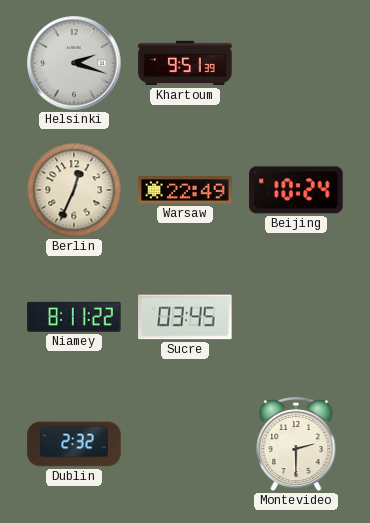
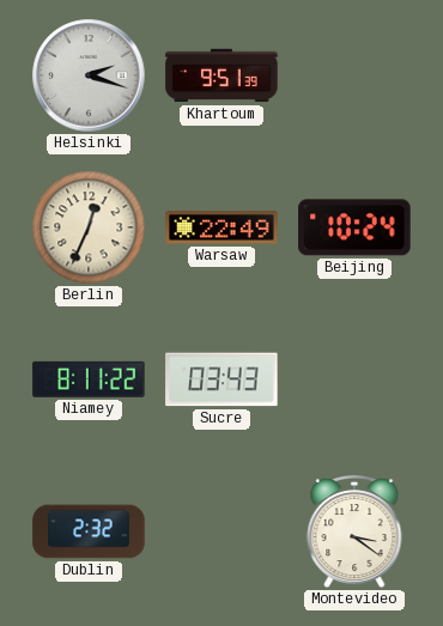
Sucre: 03:45 -> 03:43
Montevideo: 2:30 -> 3:21
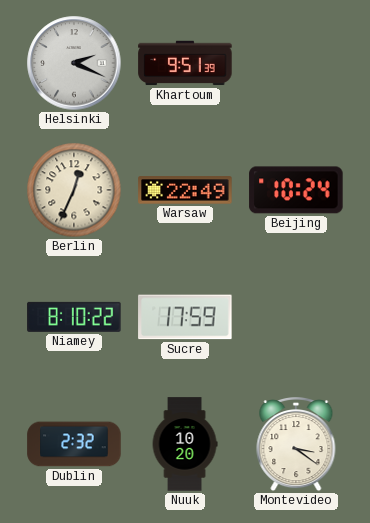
Helsinki: 2:18 -> 2:19
Niamey: 8:11 -> 8:10
Sucre: 03:43 -> 17:59
Nuuk: none -> 10:20
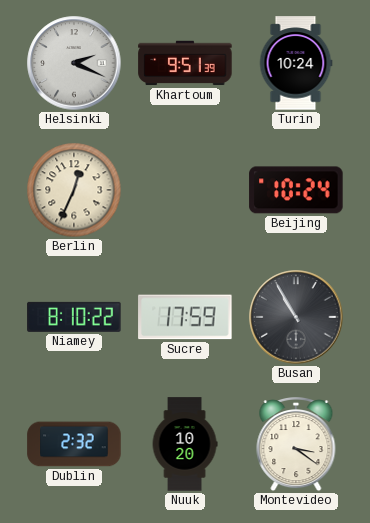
Turin: none -> 10:24
Warsaw: 22:49 -> none
Busan: none -> 10:55
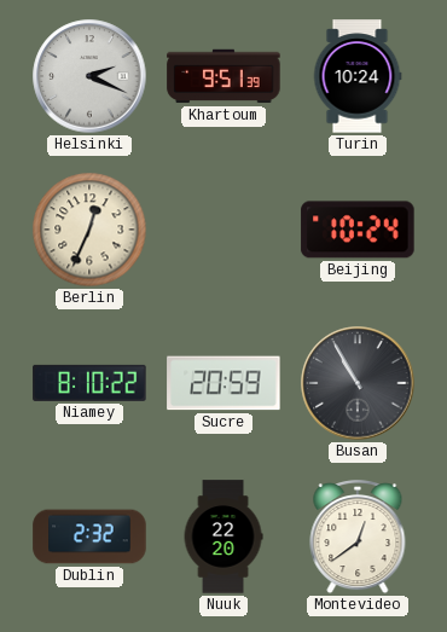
Sucre: 17:59 -> 20:59
Nuuk: 10:20 -> 22:20
Montevideo: 3:21 -> 12:39
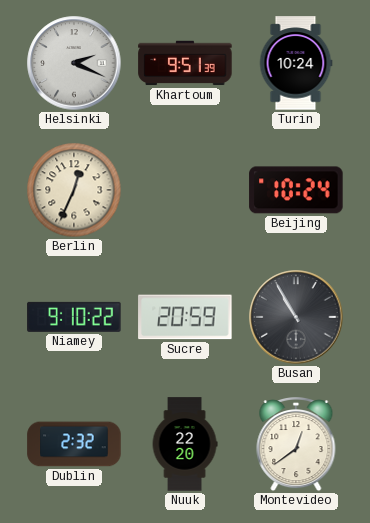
Niamey: 8:10 -> 9:10
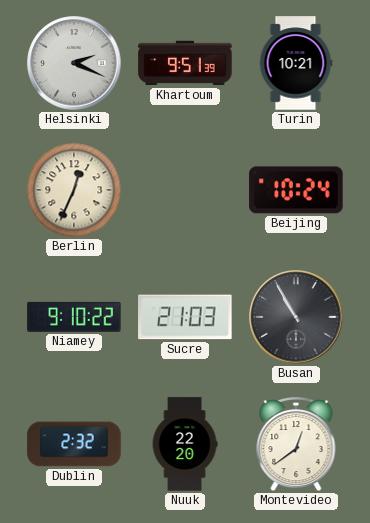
Turin: 10:24 -> 10:21
Sucre: 20:59 -> 21:03
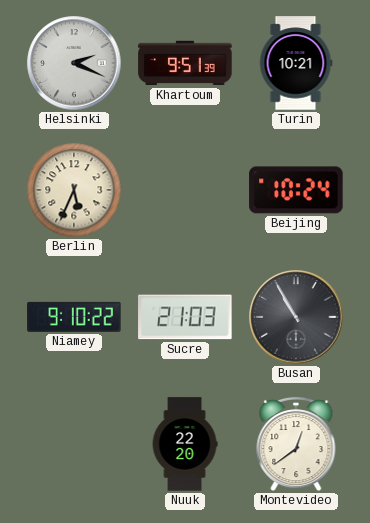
Berlin: 12:34 -> 5:34
Dublin: 2:32 -> none
